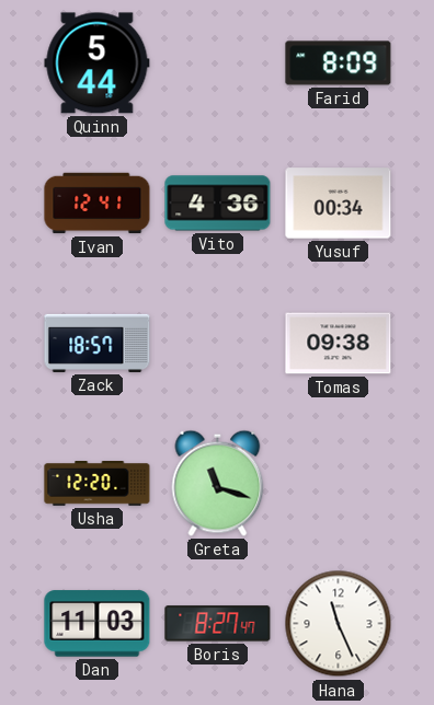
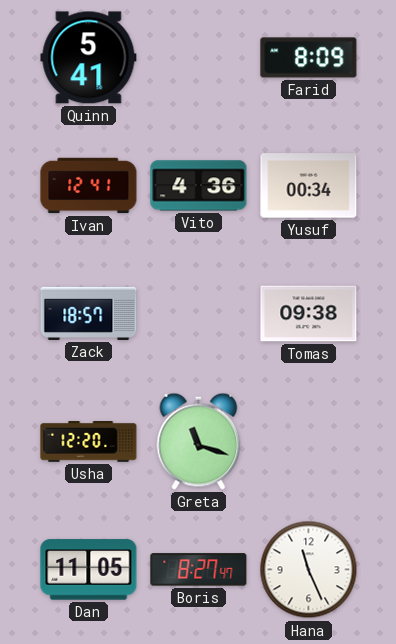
Quinn: 5:44 -> 5:41
Dan: 11:03 -> 11:05
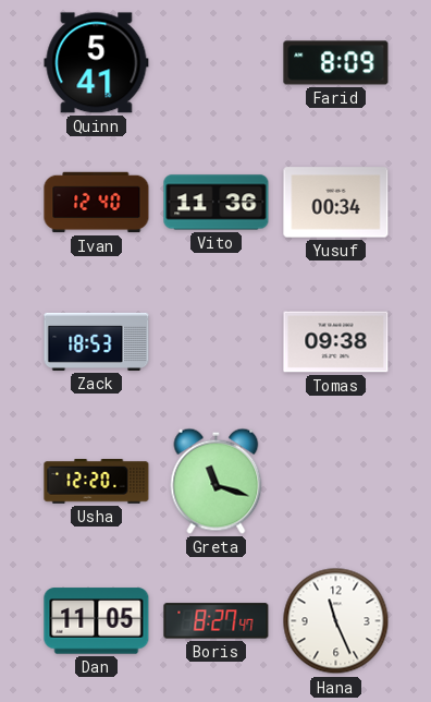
Ivan: 12:41 -> 12:40
Vito: 4:36 -> 11:36
Zack: 18:57 -> 18:53
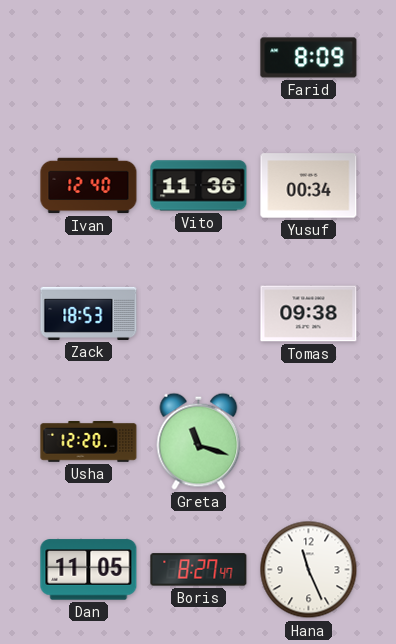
Quinn: 5:41 -> none
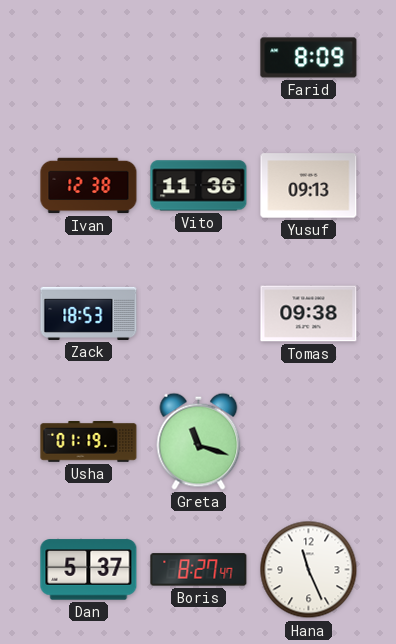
Ivan: 12:40 -> 12:38
Yusuf: 00:34 -> 09:13
Usha: 12:20 -> 01:19
Dan: 11:05 -> 5:37
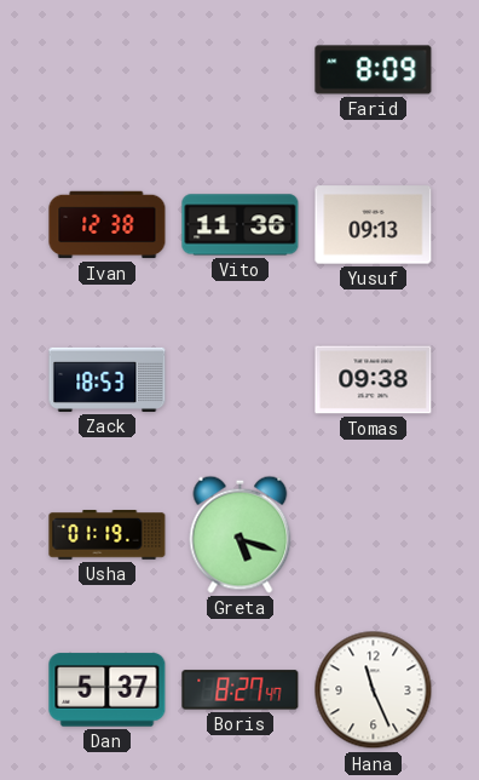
Greta: 11:18 -> 5:18
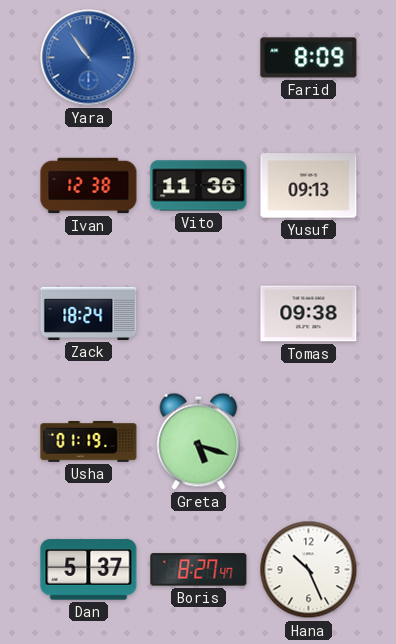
Yara: none -> 10:54
Zack: 18:53 -> 18:24
Hana: 11:26 -> 10:26
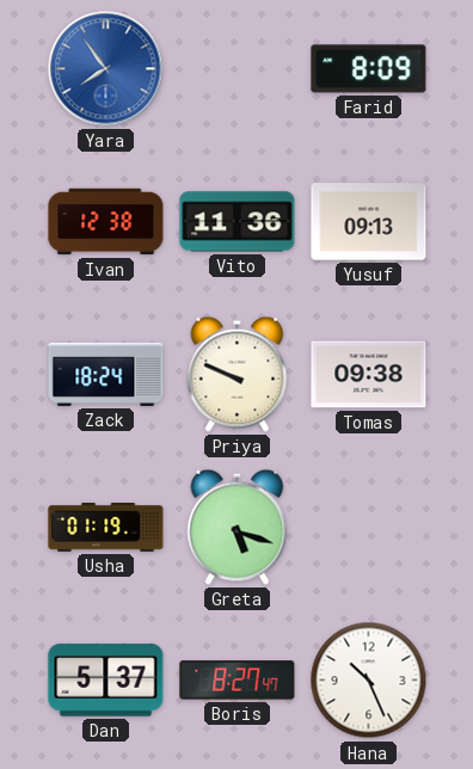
Yara: 10:54 -> 7:54
Priya: none -> 9:49
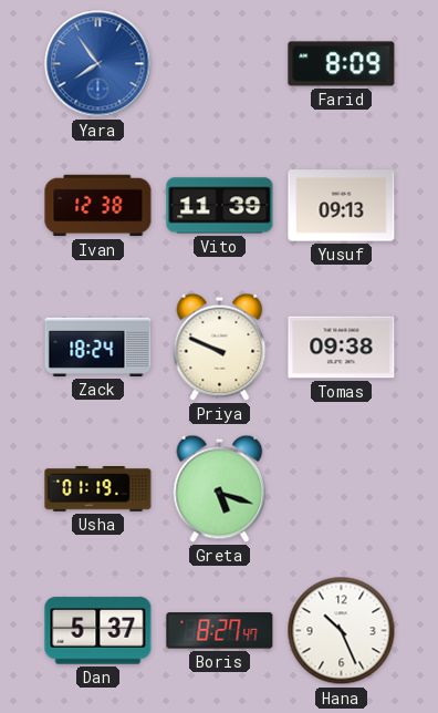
Vito: 11:36 -> 11:39
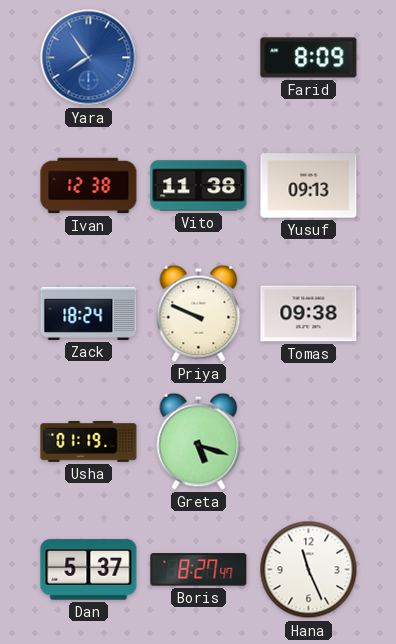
Vito: 11:39 -> 11:38
Hana: 10:26 -> 11:26
